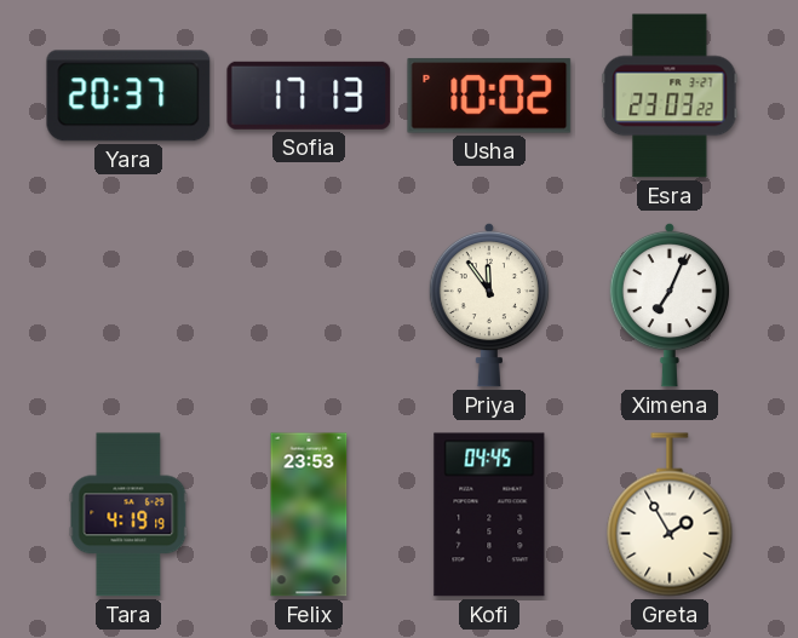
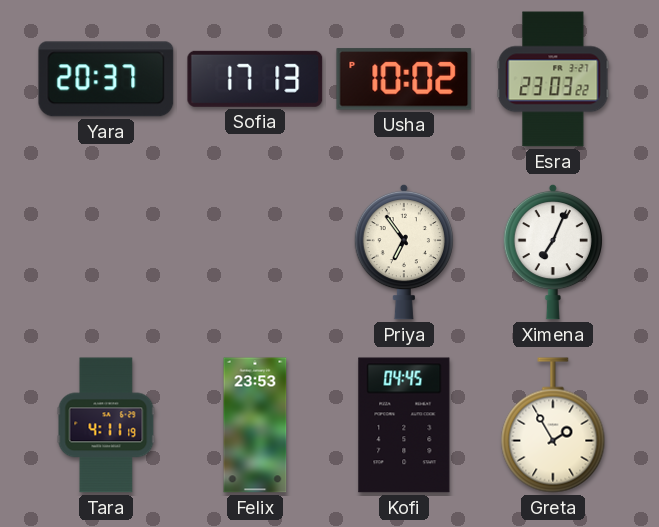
Priya: 11:54 -> 6:54
Tara: 4:19 -> 4:11
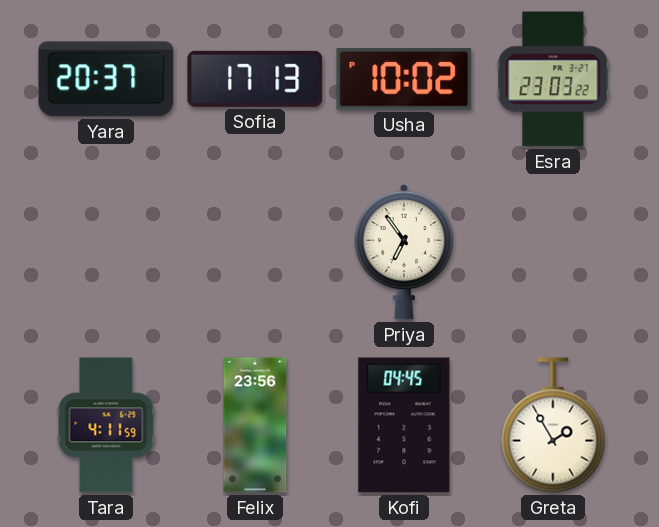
Ximena: 7:04 -> none
Tara: 4:11:19 -> 4:11:59
Felix: 23:53 -> 23:56
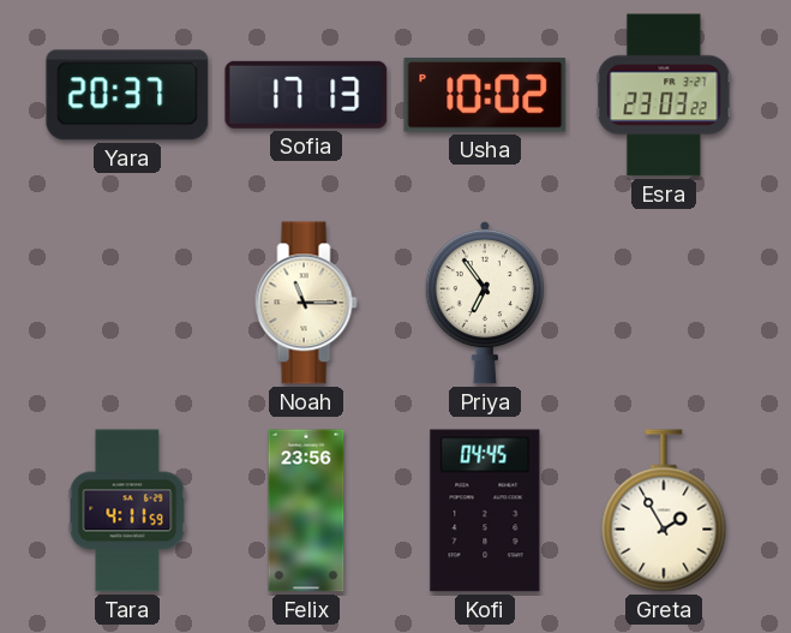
Noah: none -> 11:15
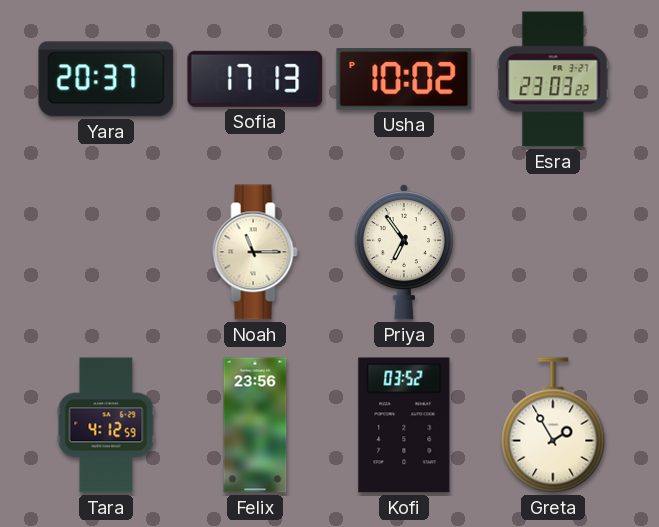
Tara: 4:11 -> 4:12
Kofi: 04:45 -> 03:52
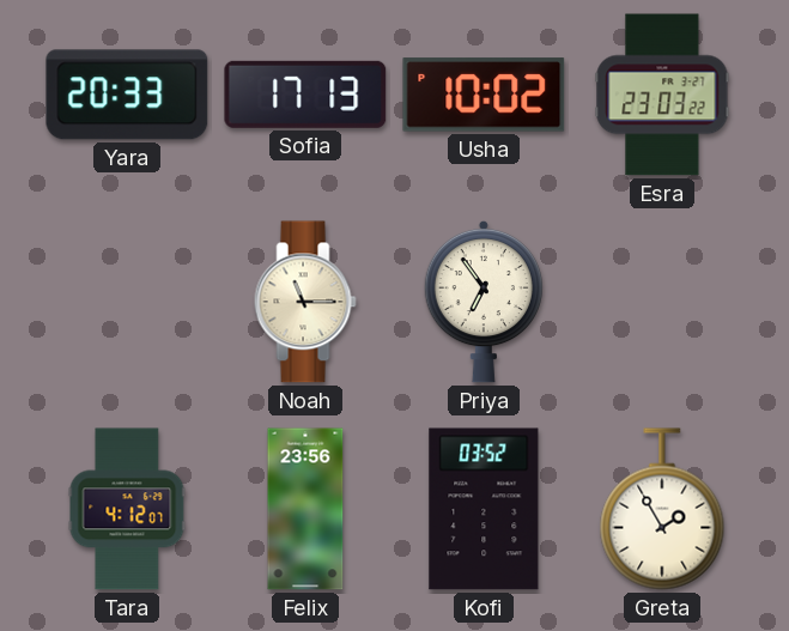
Yara: 20:37 -> 20:33
Tara: 4:12:59 -> 4:12:07
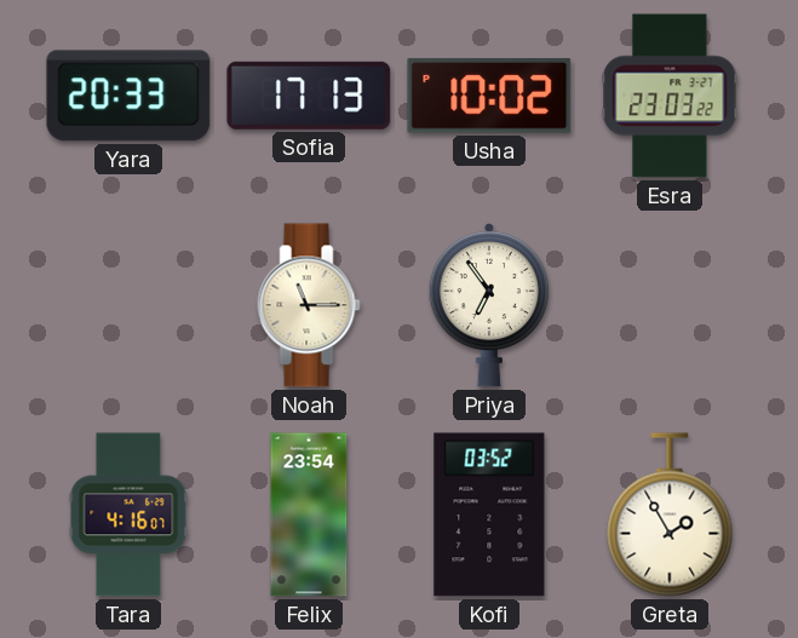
Tara: 4:12 -> 4:16
Felix: 23:56 -> 23:54
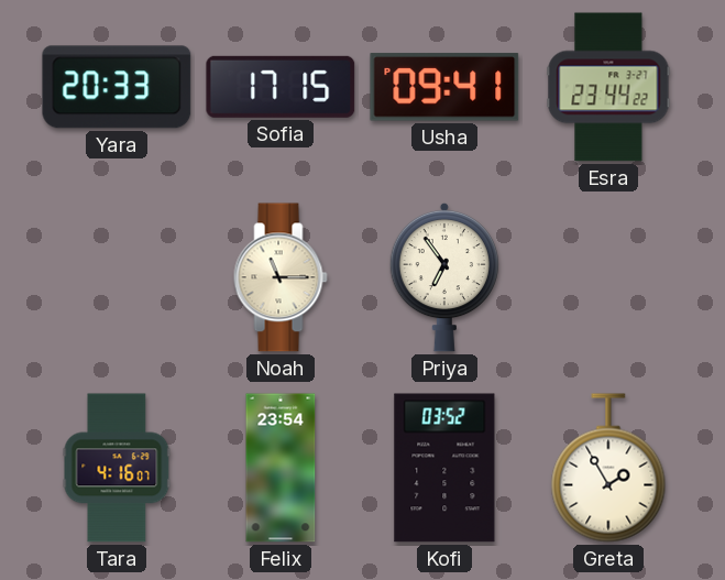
Sofia: 17:13 -> 17:15
Usha: 10:02 -> 09:41
Esra: 23:03 -> 23:44
